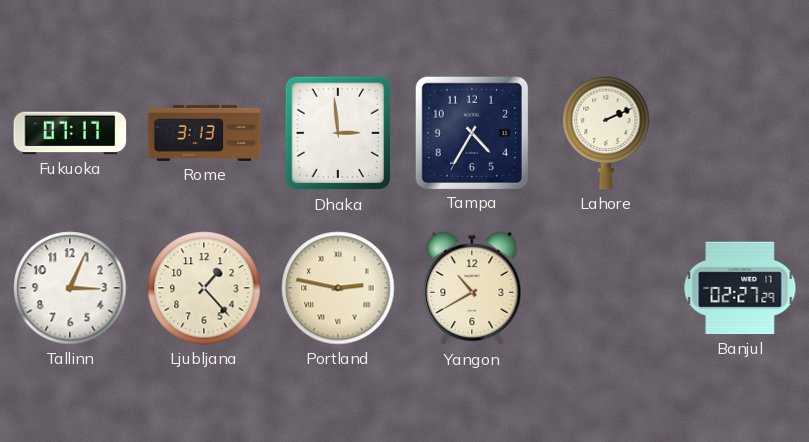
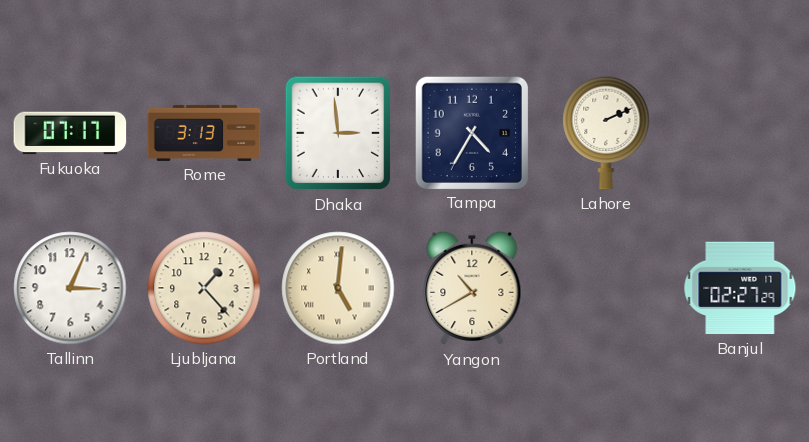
Portland: 2:47 -> 5:01
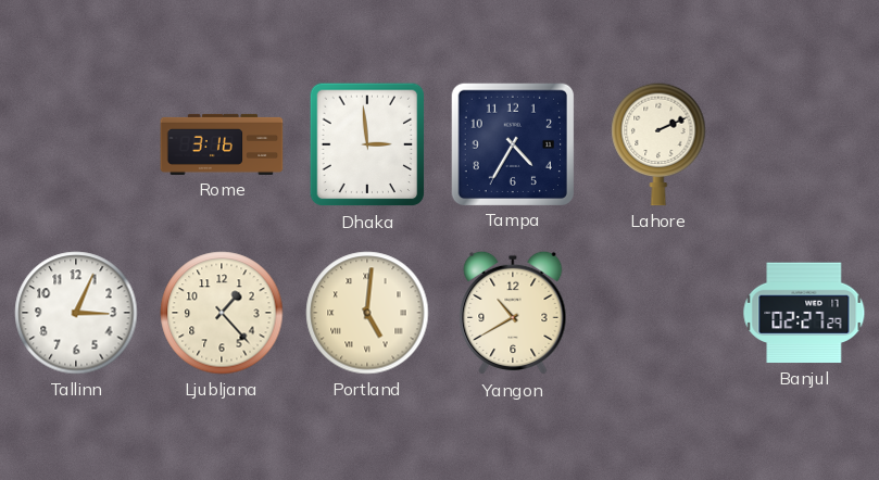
Fukuoka: 07:17 -> none
Rome: 3:13 -> 3:16
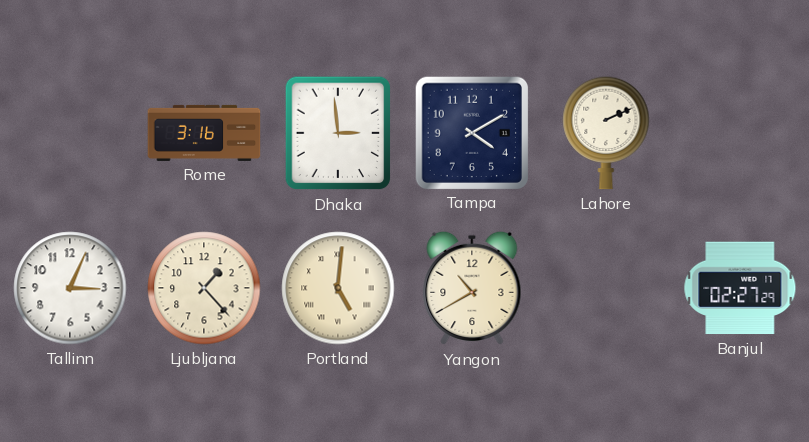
Tampa: 4:35 -> 4:10
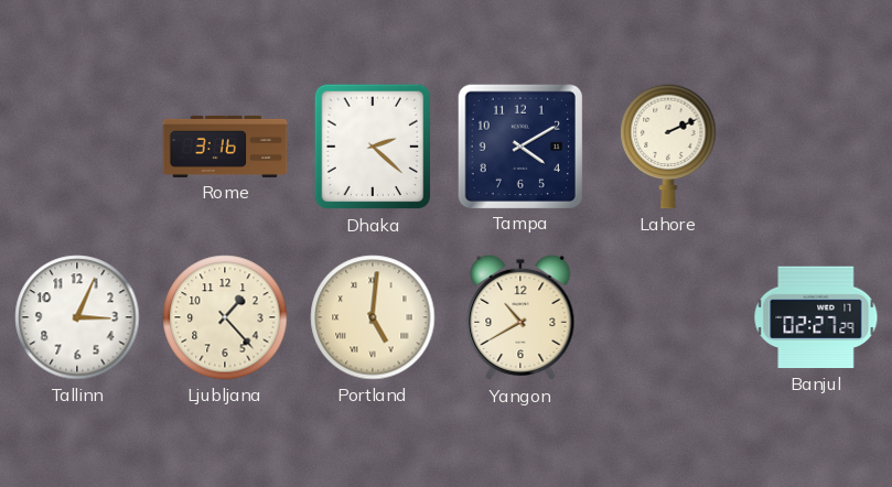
Dhaka: 2:59 -> 2:22
